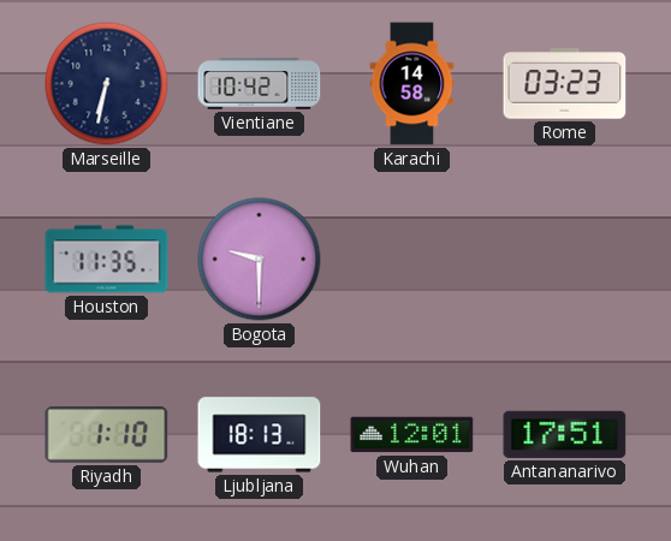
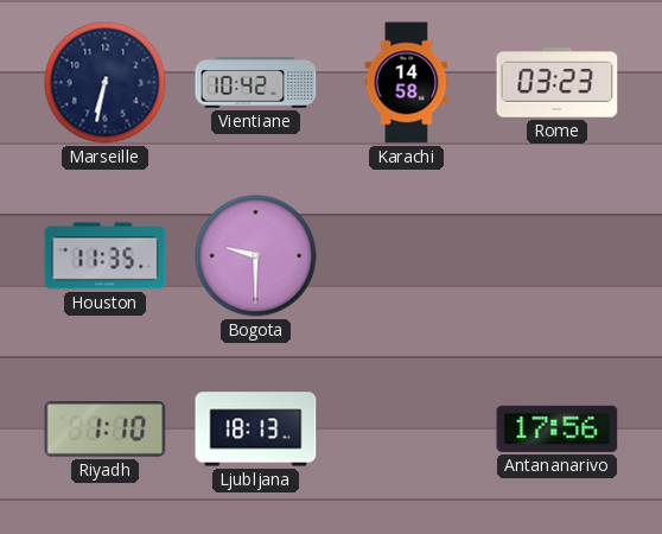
Wuhan: 12:01 -> none
Antananarivo: 17:51 -> 17:56
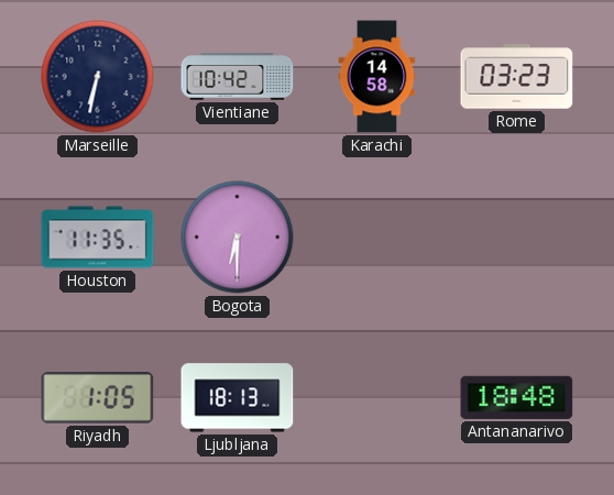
Bogota: 9:30 -> 6:30
Riyadh: 1:10 -> 1:05
Antananarivo: 17:56 -> 18:48
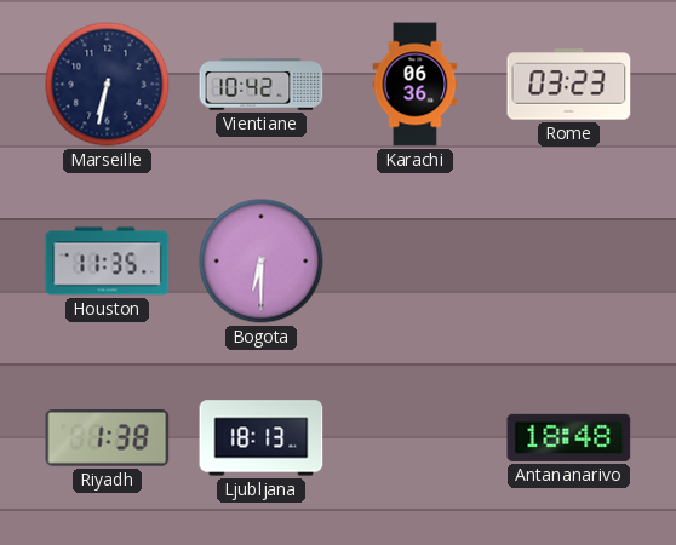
Karachi: 14:58 -> 06:36
Riyadh: 1:05 -> 1:38
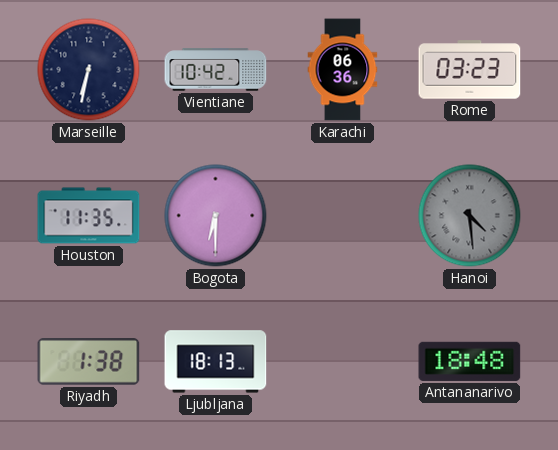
Hanoi: none -> 4:29
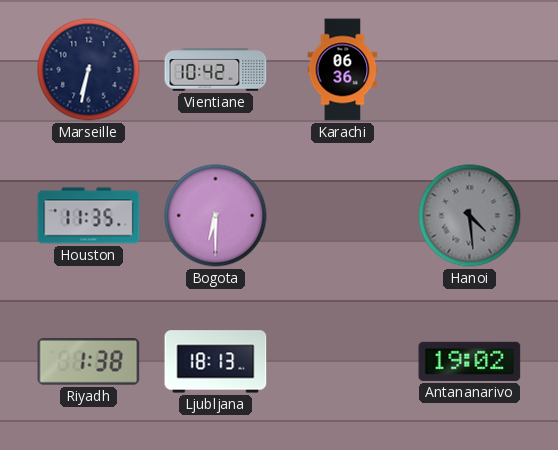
Rome: 03:23 -> none
Antananarivo: 18:48 -> 19:02
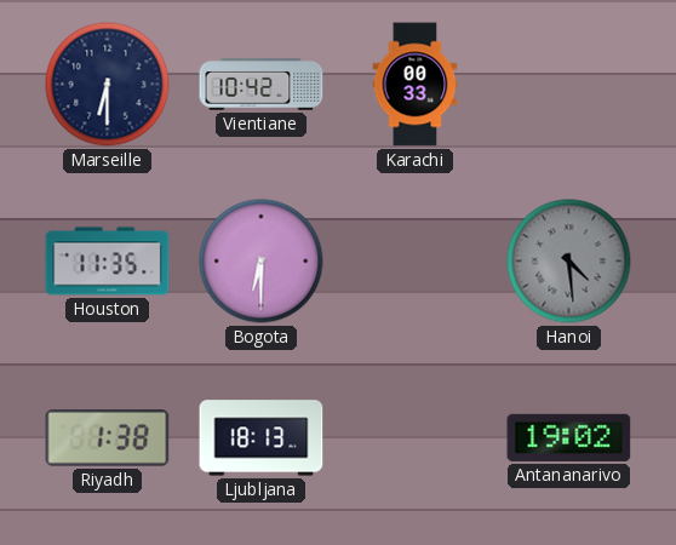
Marseille: 6:32 -> 6:30
Karachi: 06:36 -> 00:33
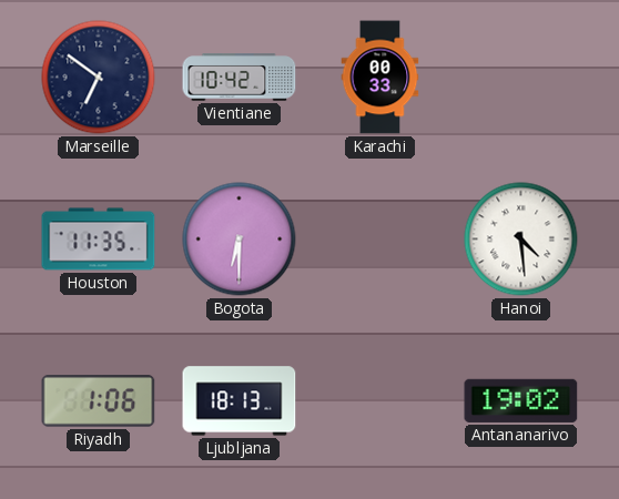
Marseille: 6:30 -> 6:51
Hanoi dial: grey -> white
Riyadh: 1:38 -> 1:06
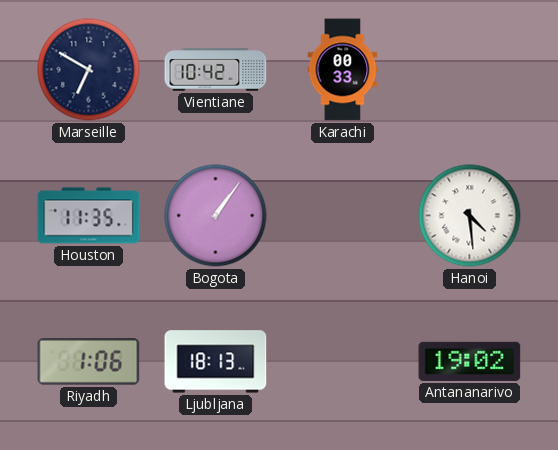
Marseille: 6:51 -> 6:50
Bogota: 6:30 -> 1:06
